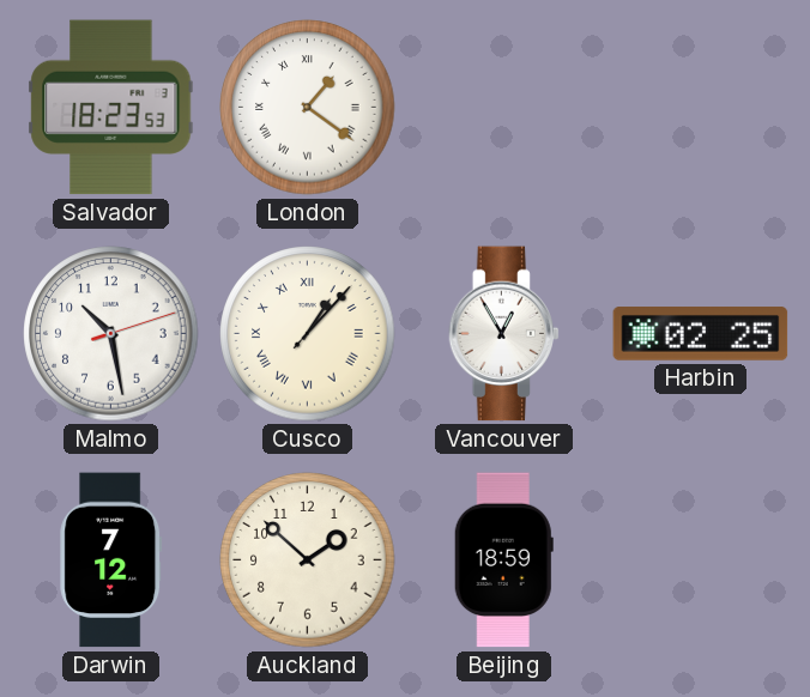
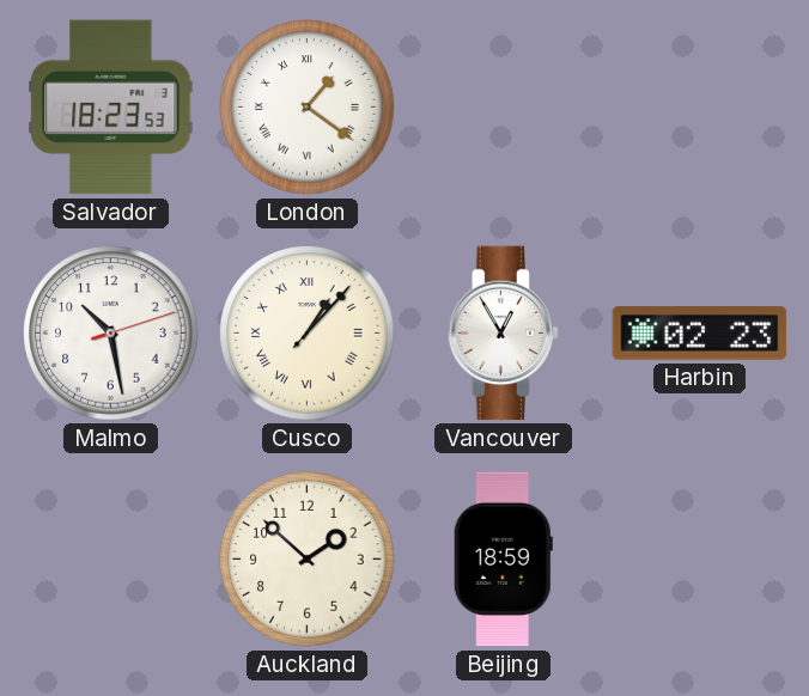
Harbin: 02:25 -> 02:23
Darwin: 7:12 -> none
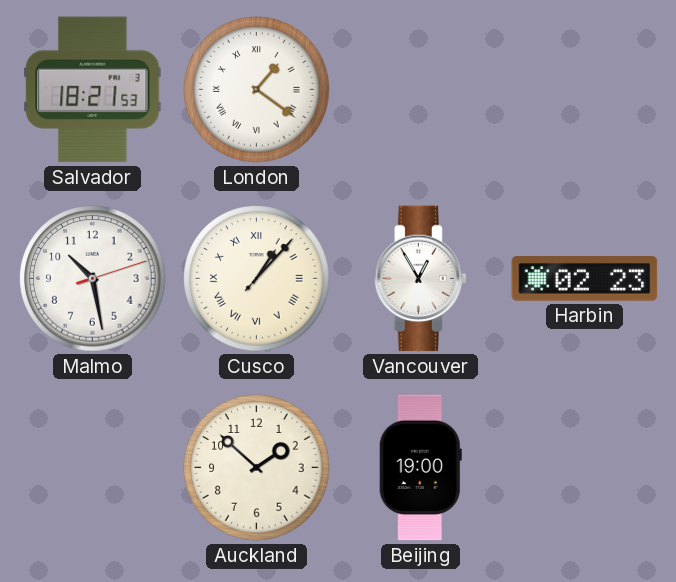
Salvador: 18:23 -> 18:21
Beijing: 18:59 -> 19:00
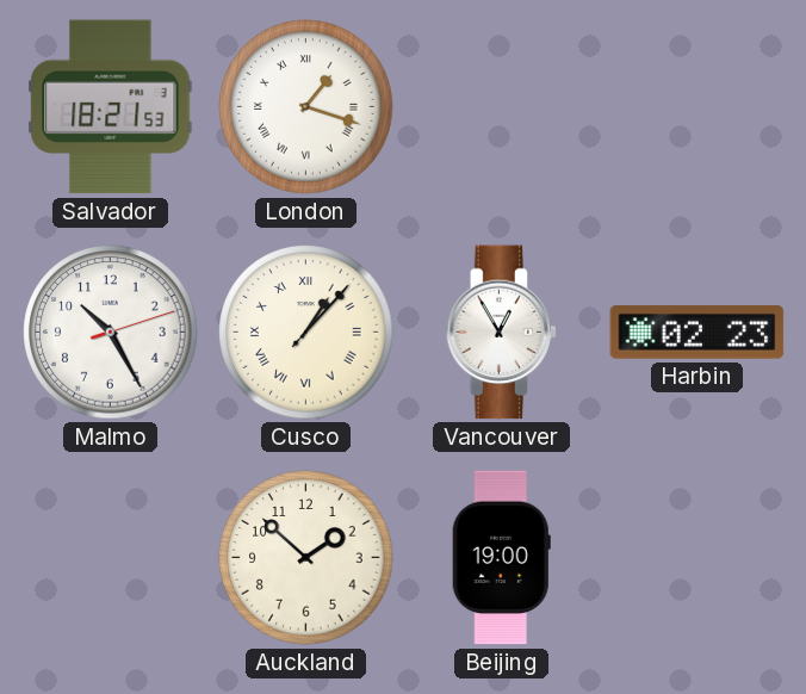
London: 1:21 -> 1:18
Malmo: 10:28 -> 10:25
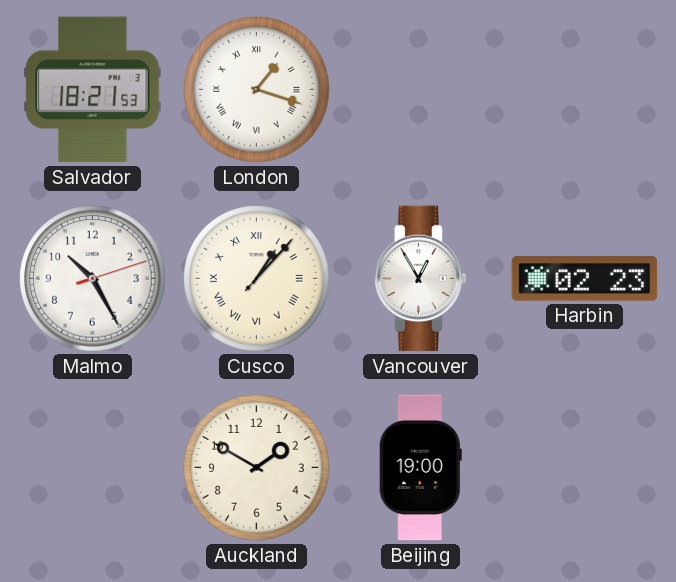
Auckland: 1:52 -> 1:50
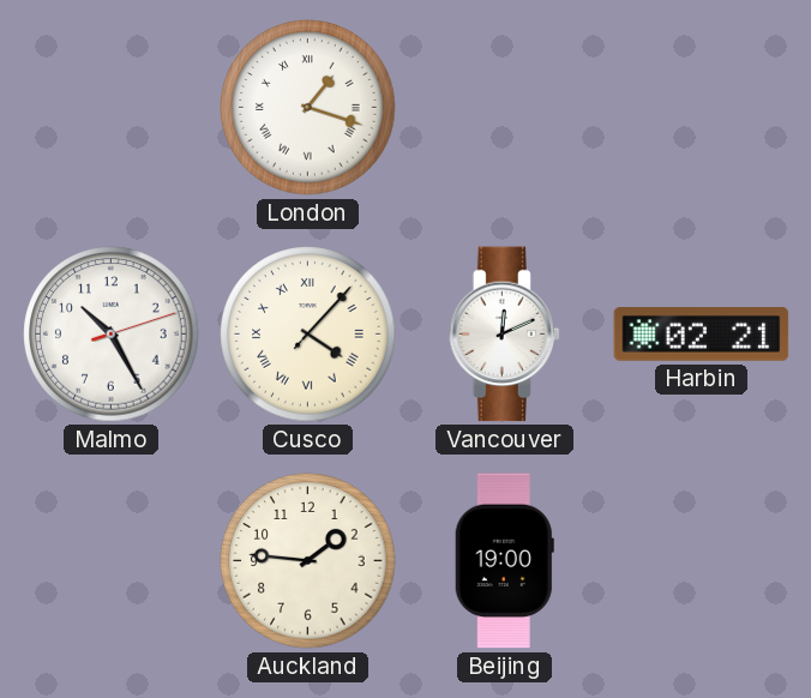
Salvador: 18:21 -> none
Cusco: 1:07 -> 4:07
Vancouver: 12:55 -> 12:11
Harbin: 02:23 -> 02:21
Auckland: 1:50 -> 1:46
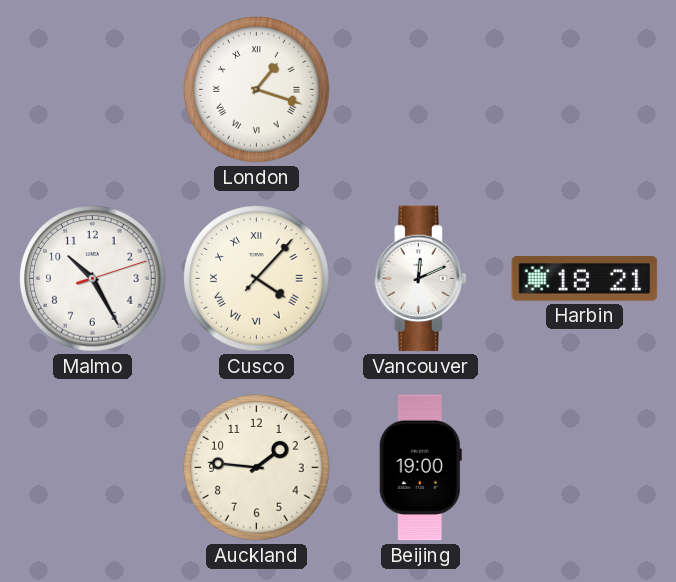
Harbin: 02:21 -> 18:21
